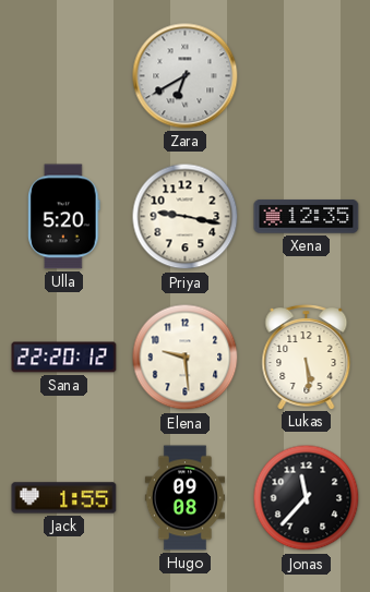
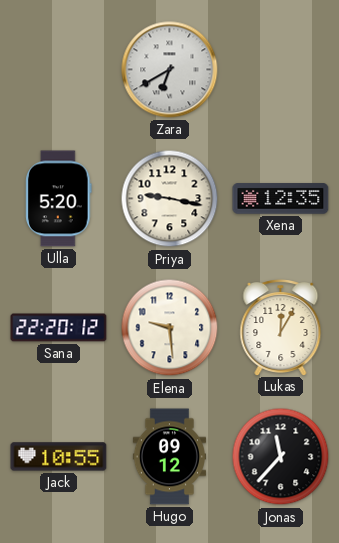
Lukas: 5:29 -> 12:05
Jack: 1:55 -> 10:55
Hugo: 09:08 -> 09:12
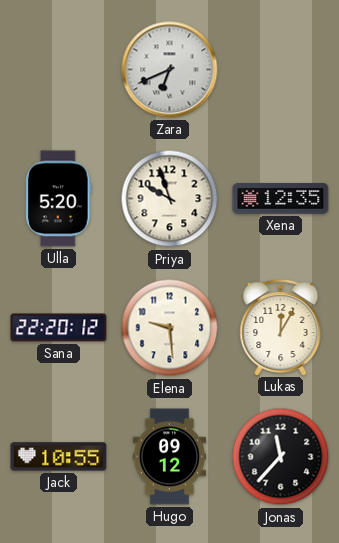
Zara: 6:40 -> 6:41
Priya: 9:17 -> 9:57
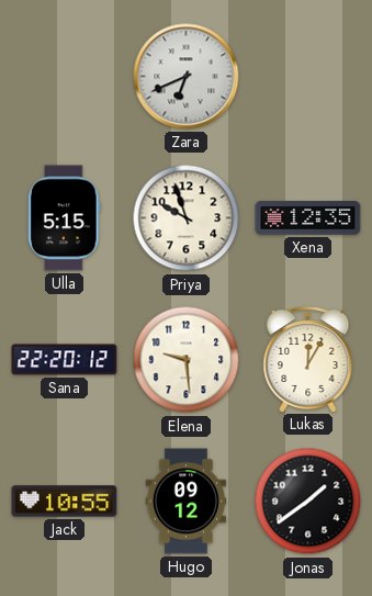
Ulla: 5:20 -> 5:15
Jonas: 11:37 -> 1:39
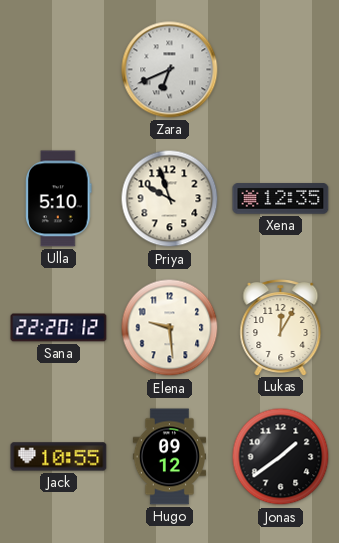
Ulla: 5:15 -> 5:10
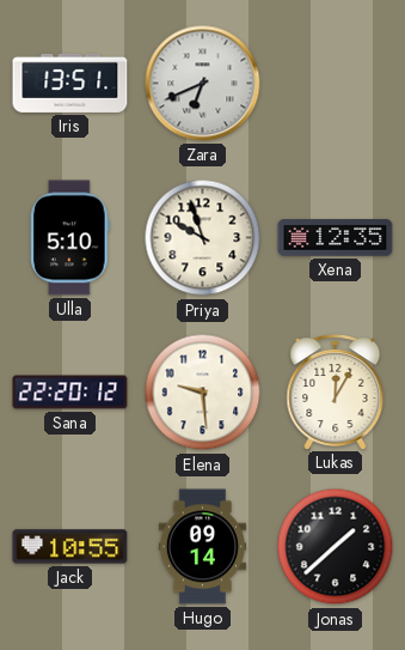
Iris: none -> 13:51
Hugo: 09:12 -> 09:14
Jonas: 1:39 -> 1:38
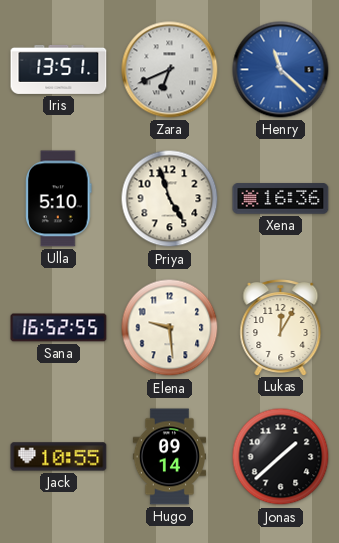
Henry: none -> 11:22
Priya: 9:57 -> 4:57
Xena: 12:35 -> 16:36
Sana: 22:20 -> 16:52
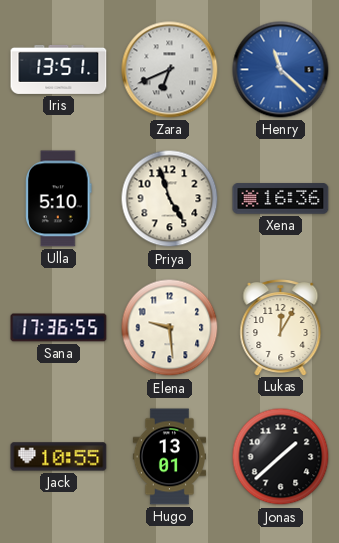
Sana: 16:52 -> 17:36
Hugo: 09:14 -> 13:01
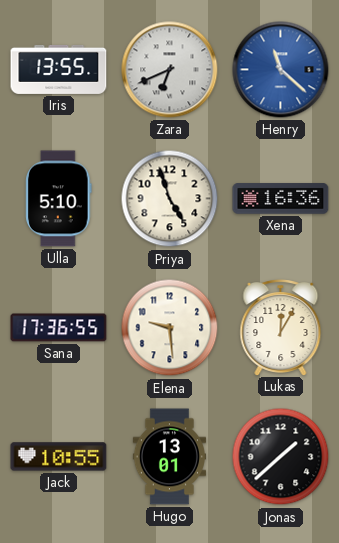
Iris: 13:51 -> 13:55
